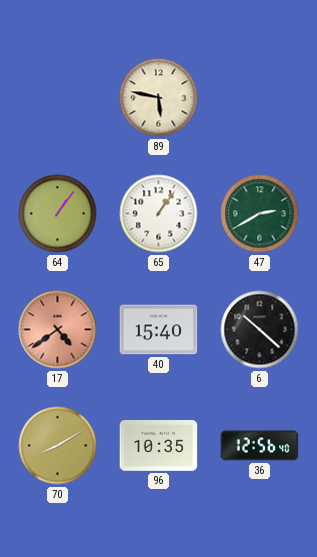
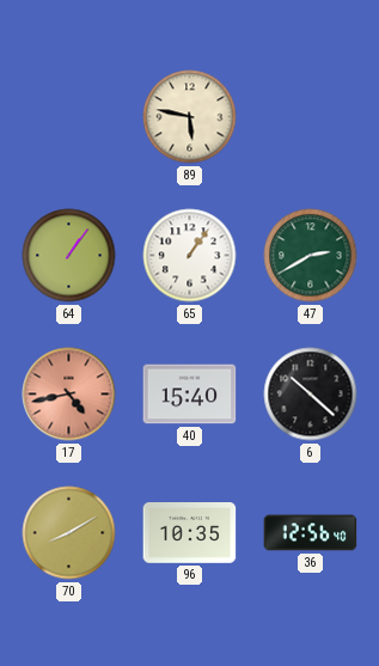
17: 4:39 -> 4:43
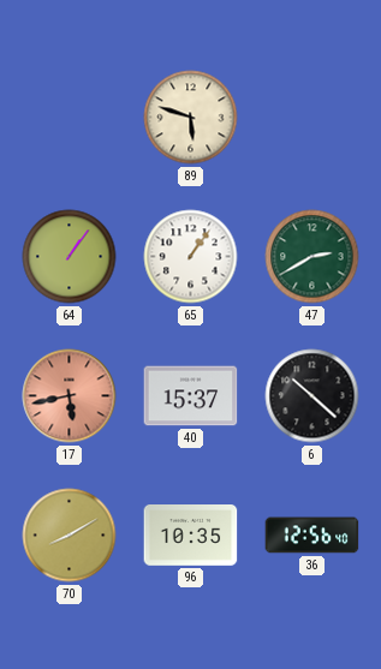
89: 5:47 -> 5:48
17: 4:43 -> 5:43
40: 15:40 -> 15:37
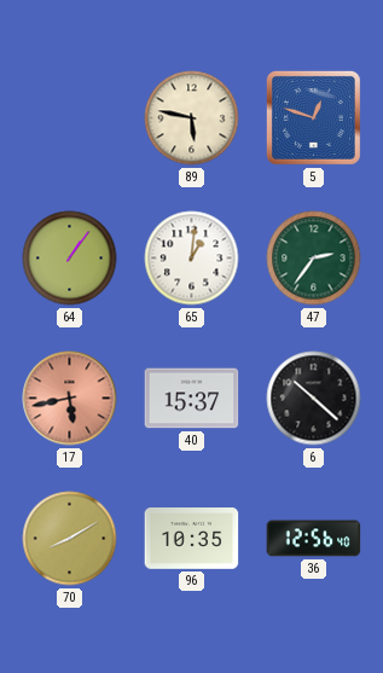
89: 5:48 -> 5:47
5: none -> 12:48
65: 1:06 -> 1:01
47: 2:40 -> 2:36
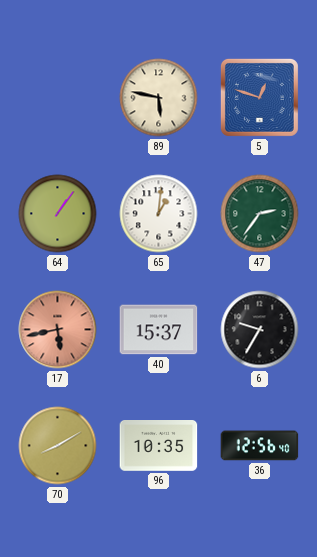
6: 10:22 -> 9:35
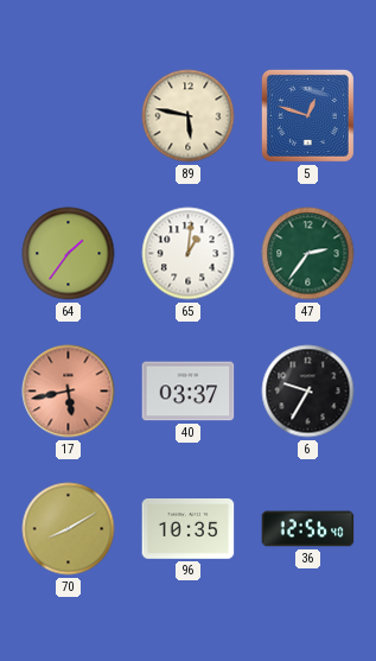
64: 1:06 -> 1:36
40: 15:37 -> 03:37
